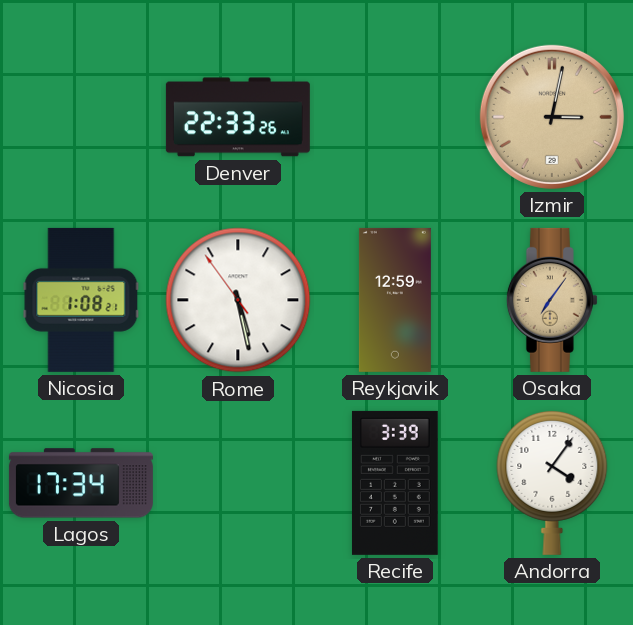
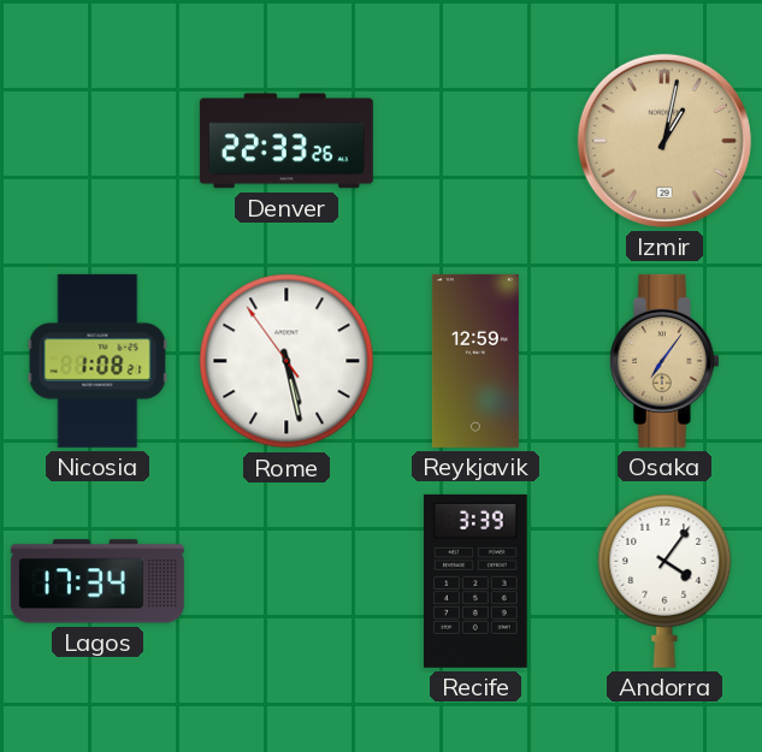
Izmir: 3:02 -> 1:02
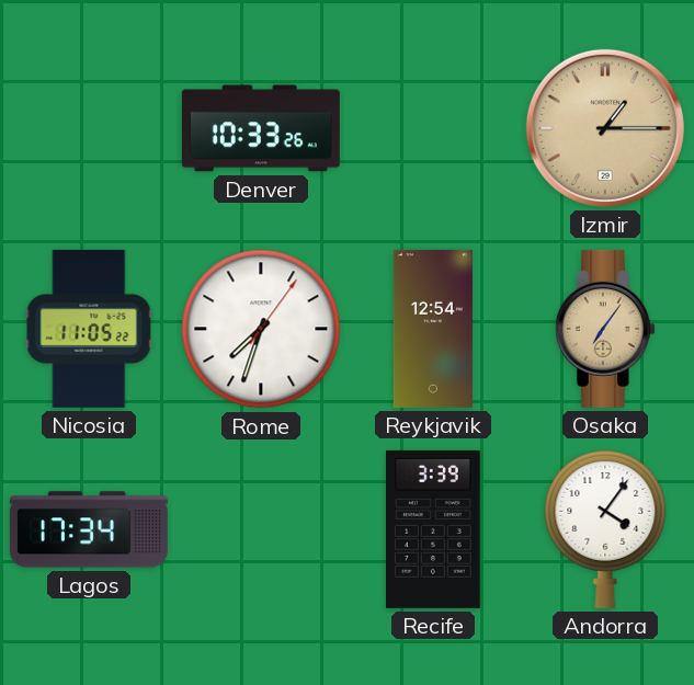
Denver: 22:33 -> 10:33
Izmir: 1:02 -> 1:15
Nicosia: 1:08 -> 11:05
Rome: 5:27 -> 7:33
Reykjavik: 12:59 -> 12:54
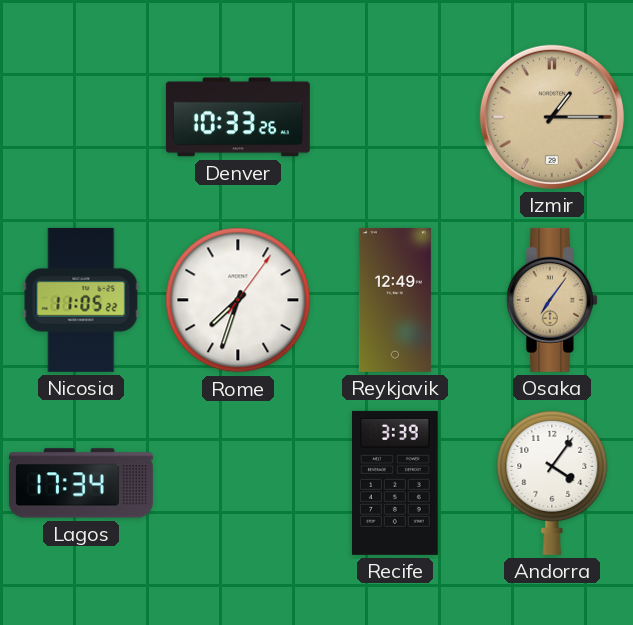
Reykjavik: 12:54 -> 12:49
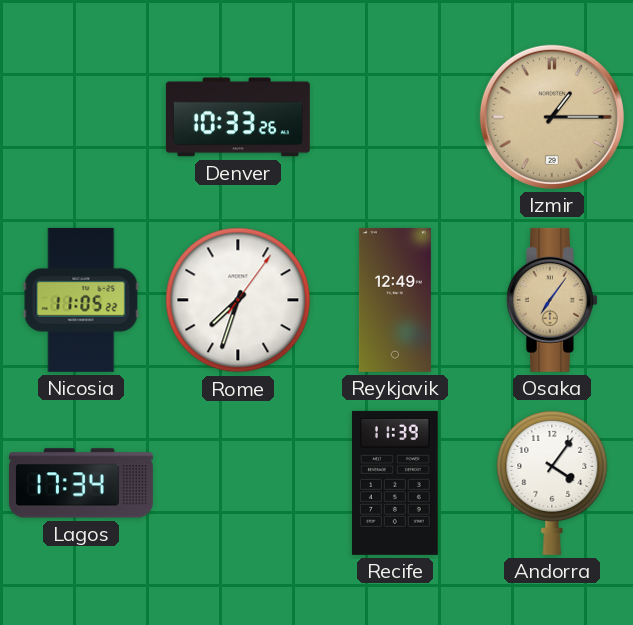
Recife: 3:39 -> 11:39
